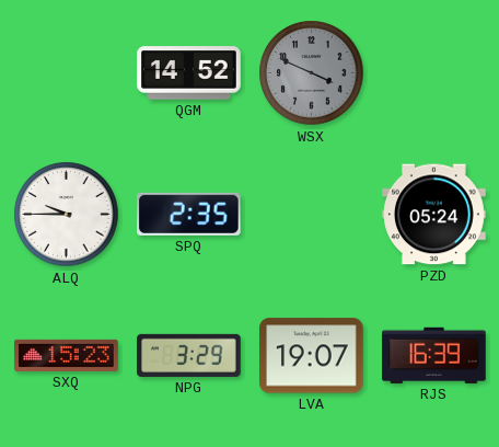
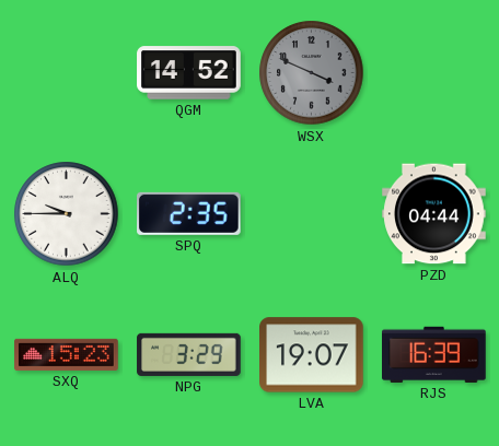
PZD: 05:24 -> 04:44
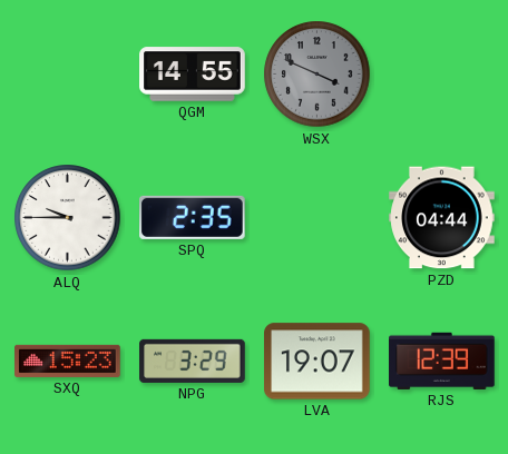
QGM: 14:52 -> 14:55
RJS: 16:39 -> 12:39
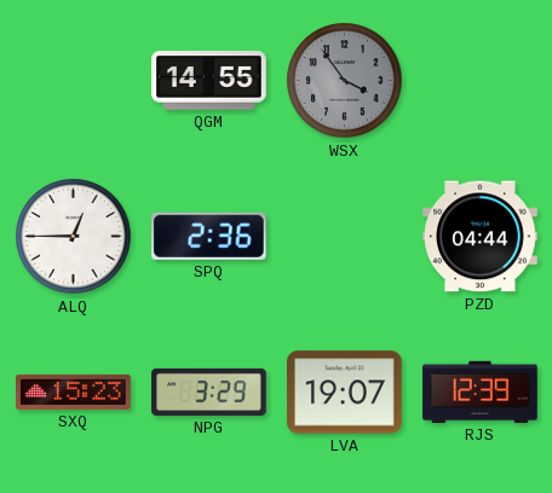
WSX: 3:49 -> 3:54
ALQ: 9:45 -> 12:45
SPQ: 2:35 -> 2:36
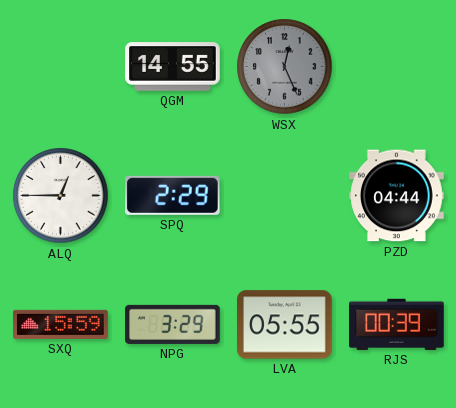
WSX: 3:54 -> 12:26
SPQ: 2:36 -> 2:29
SXQ: 15:23 -> 15:59
LVA: 19:07 -> 05:55
RJS: 12:39 -> 00:39
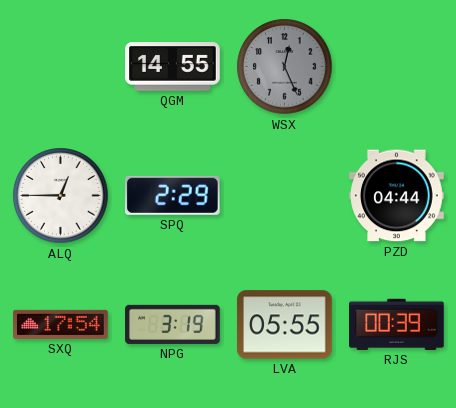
SXQ: 15:59 -> 17:54
NPG: 3:29 -> 3:19
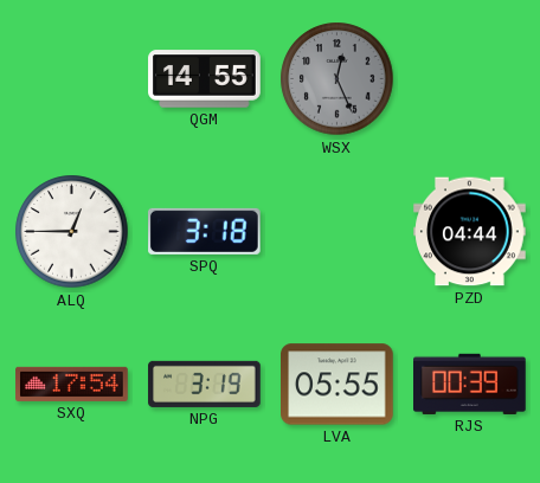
SPQ: 2:29 -> 3:18
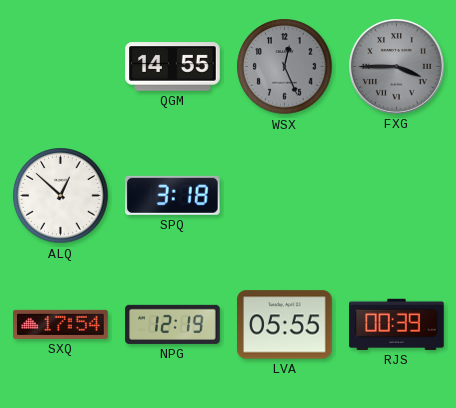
FXG: none -> 3:45
ALQ: 12:45 -> 12:52
PZD: 04:44 -> none
NPG: 3:19 -> 12:19
